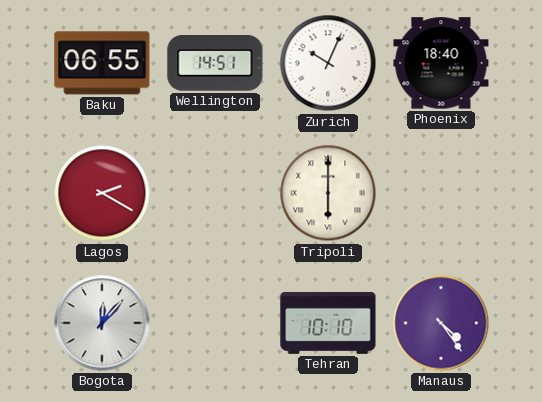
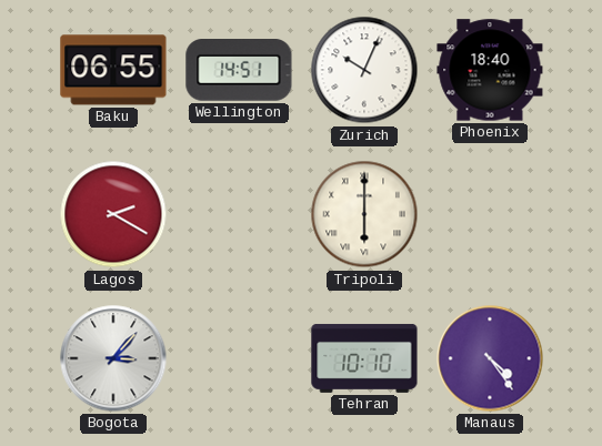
Bogota: 12:07 -> 3:07
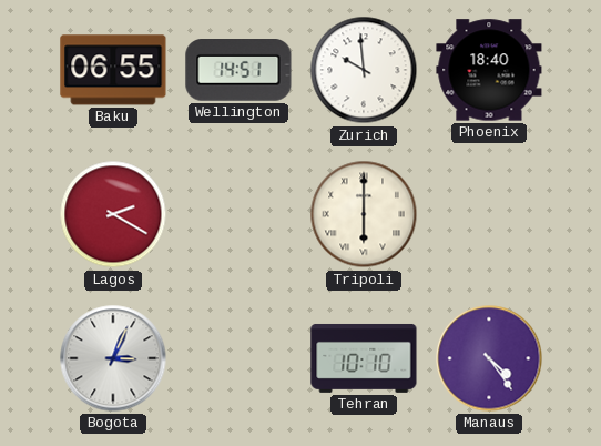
Zurich: 10:04 -> 9:59
Bogota: 3:07 -> 3:04
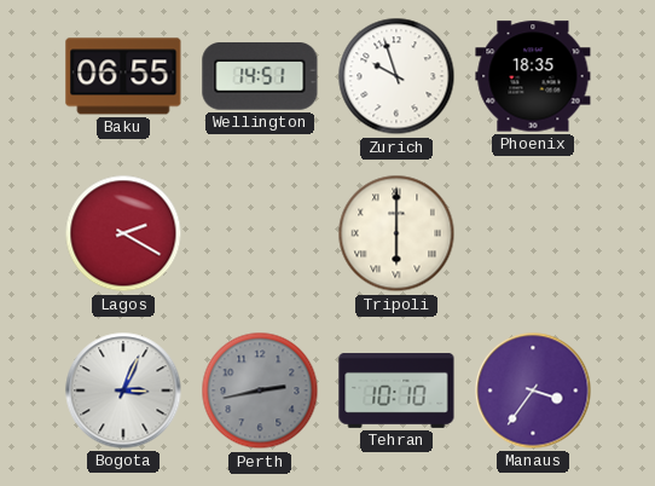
Zurich: 9:59 -> 9:57
Phoenix: 18:40 -> 18:35
Perth: none -> 2:43
Manaus: 4:24 -> 3:36
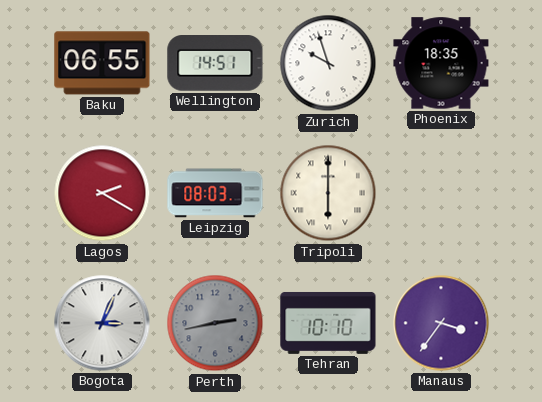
Leipzig: none -> 08:03
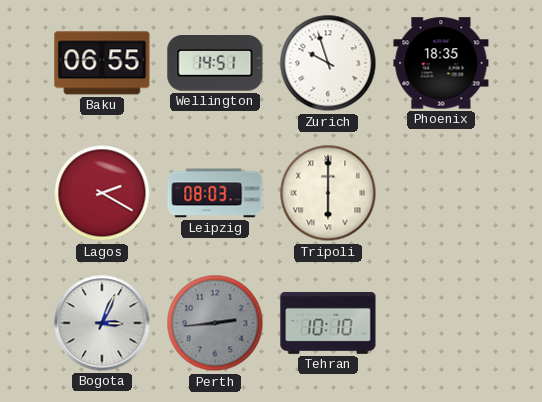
Perth: 2:43 -> 2:44
Manaus: 3:36 -> none
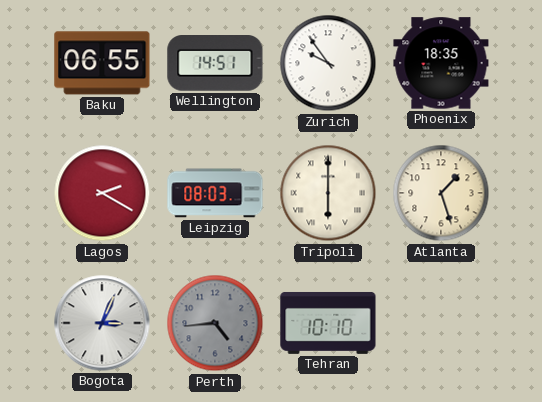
Zurich: 9:57 -> 9:54
Atlanta: none -> 1:27
Perth: 2:44 -> 4:44
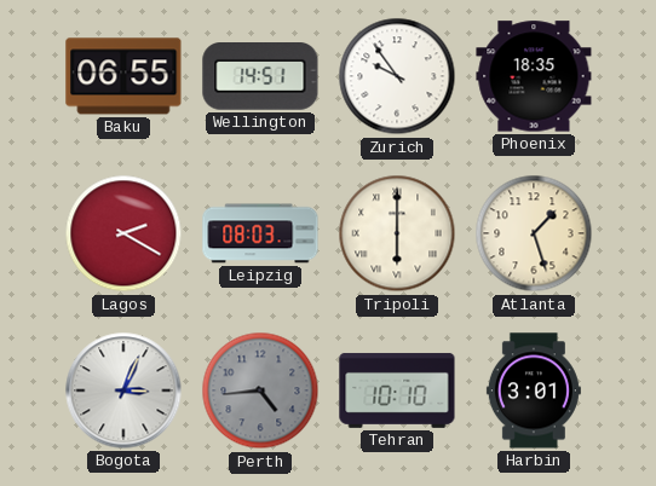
Harbin: none -> 3:01
